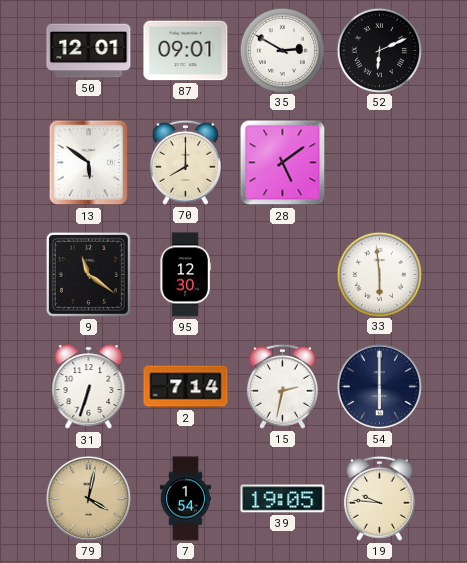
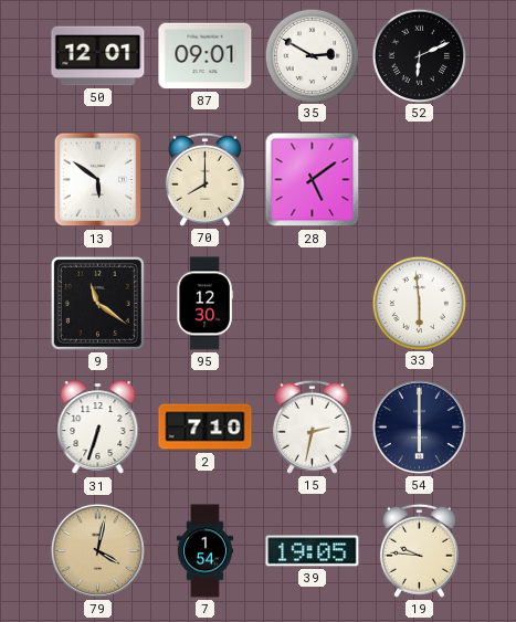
2: 7:14 -> 7:10
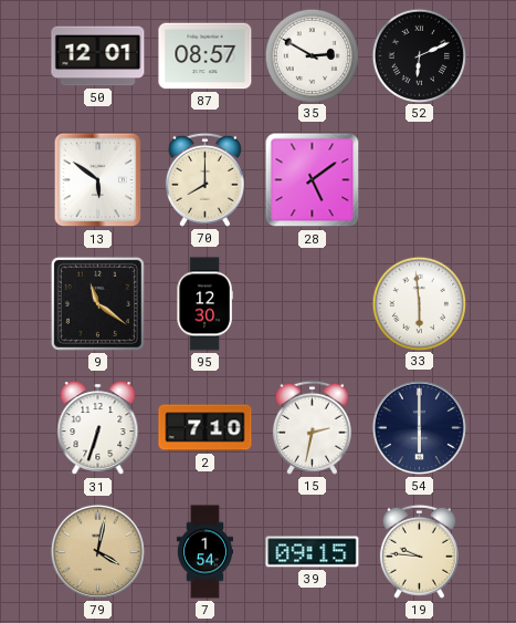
87: 09:01 -> 08:57
39: 19:05 -> 09:15
